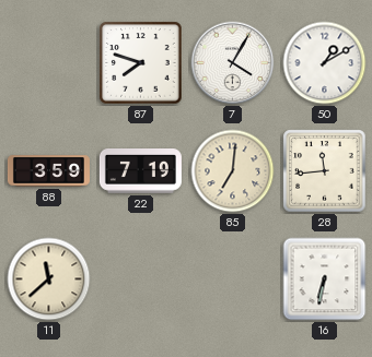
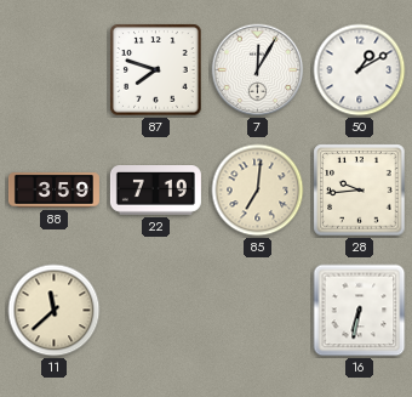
7: 4:05 -> 12:05
28: 11:44 -> 9:44
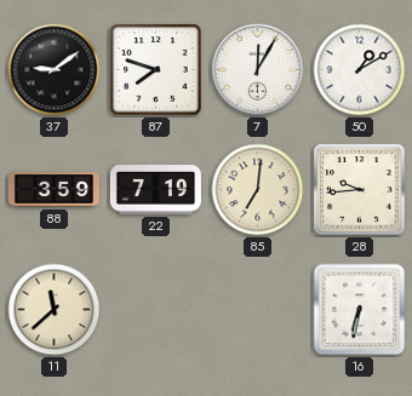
37: none -> 9:09
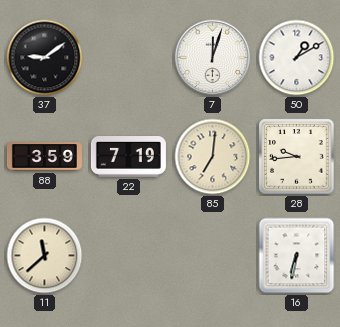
87: 7:48 -> none
7: 12:05 -> 12:03
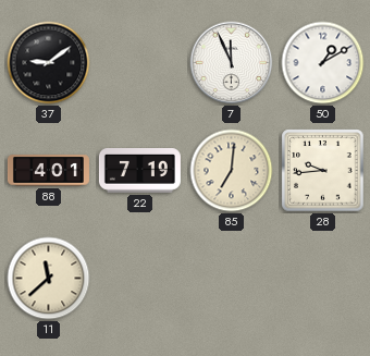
7: 12:03 -> 11:56
88: 3:59 -> 4:01
16: 6:32 -> none
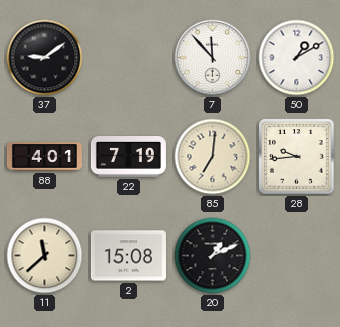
7: 11:56 -> 11:53
2: none -> 15:08
20: none -> 1:11
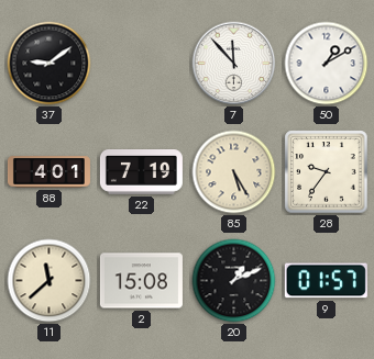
85: 7:01 -> 5:25
28: 9:44 -> 9:36
9: none -> 01:57
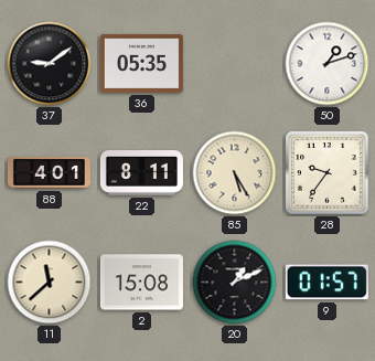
36: none -> 05:35
7: 11:53 -> none
50: 1:10 -> 1:12
22: 7:19 -> 8:11
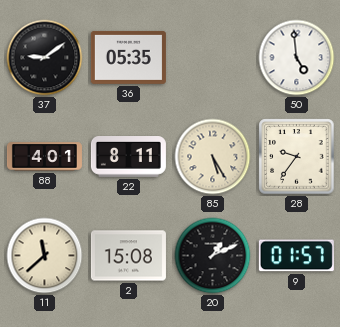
50: 1:12 -> 4:59
